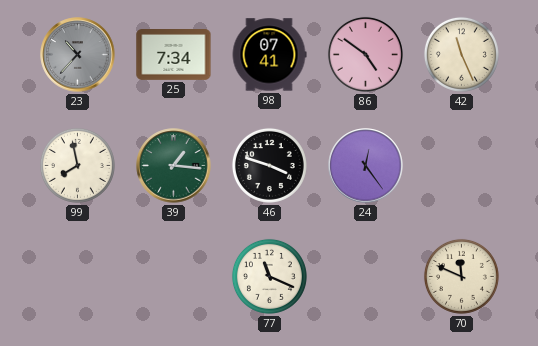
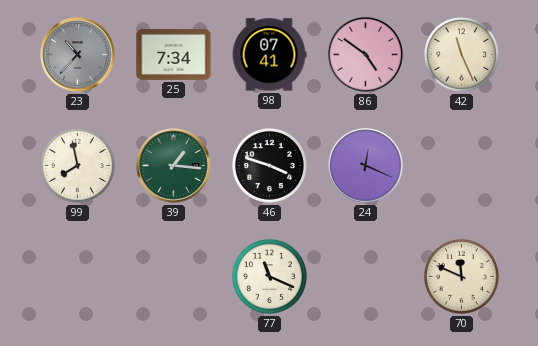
24: 12:24 -> 12:19
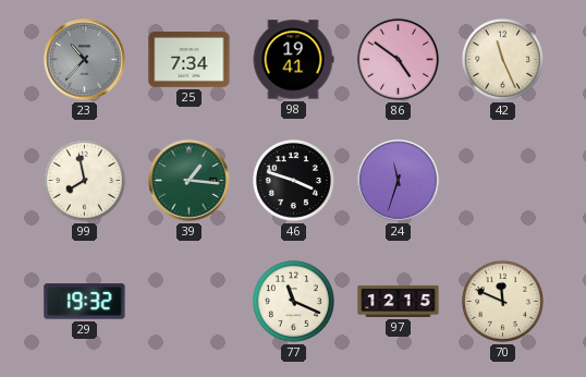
98: 07:41 -> 19:41
24: 12:19 -> 11:33
29: none -> 19:32
97: none -> 12:15
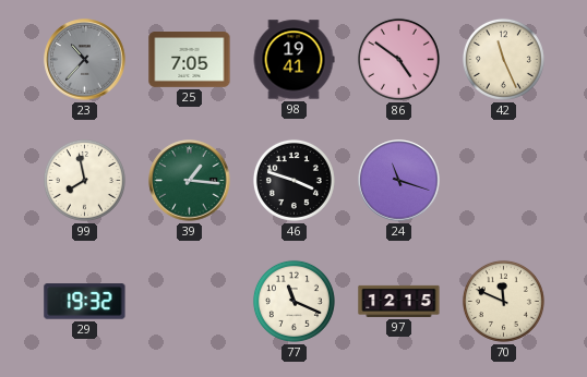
25: 7:34 -> 7:05
24: 11:33 -> 11:18
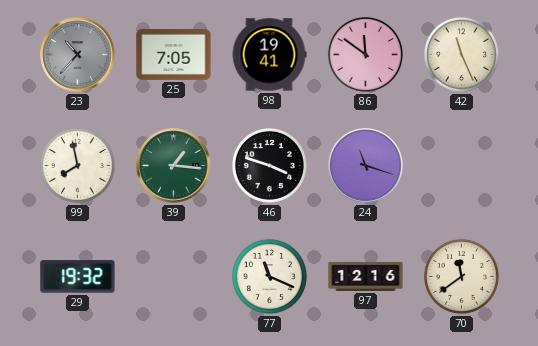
86: 4:51 -> 11:51
97: 12:15 -> 12:16
70: 11:49 -> 11:39
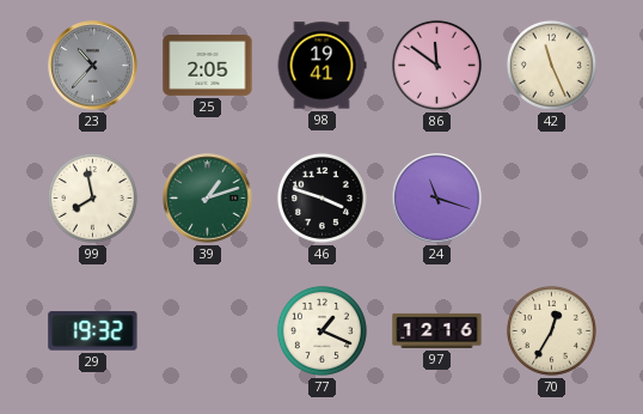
25: 7:05 -> 2:05
39: 1:16 -> 1:12
77: 11:19 -> 1:19
70: 11:39 -> 12:35
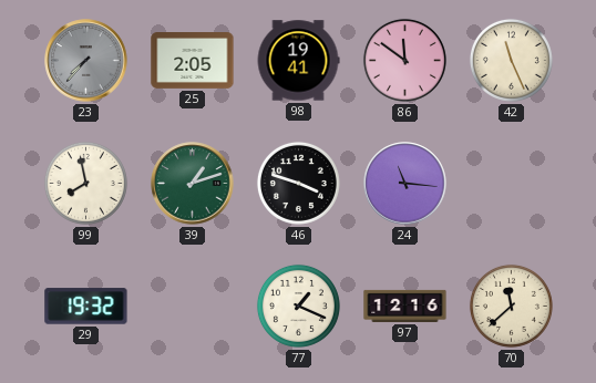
23: 10:37 -> 7:37
24: 11:18 -> 11:16
70: 12:35 -> 11:38
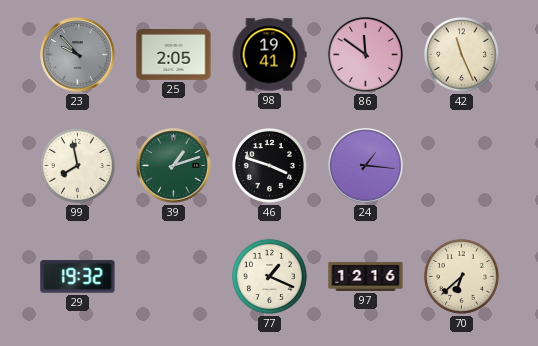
23: 7:37 -> 9:53
24: 11:16 -> 1:16
70: 11:38 -> 6:38
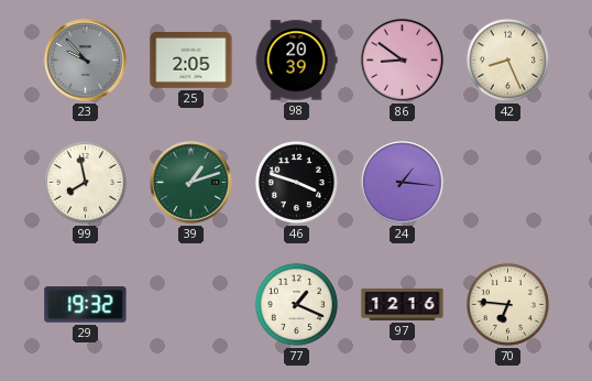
98: 19:41 -> 20:39
86: 11:51 -> 8:51
42: 11:26 -> 8:26
70: 6:38 -> 6:46
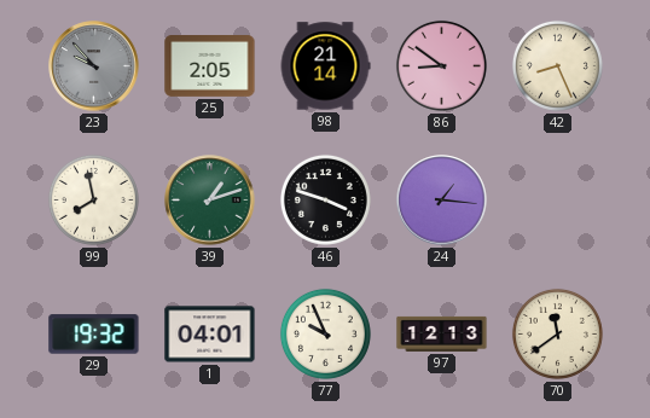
98: 20:39 -> 21:14
1: none -> 04:01
77: 1:19 -> 9:56
97: 12:16 -> 12:13
70: 6:46 -> 11:39
